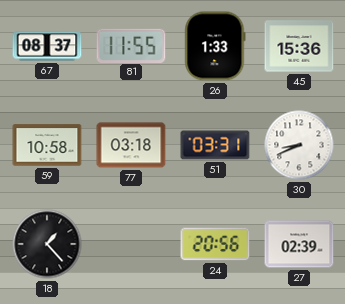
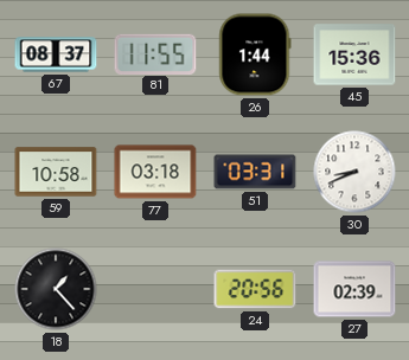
26: 1:33 -> 1:44
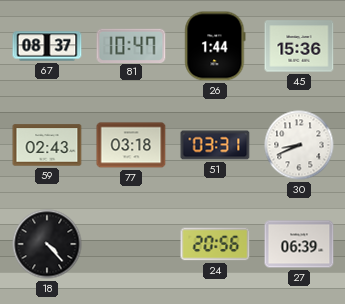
81: 11:55 -> 10:47
59: 10:58 -> 02:43
18: 1:23 -> 4:23
27: 02:39 -> 06:39
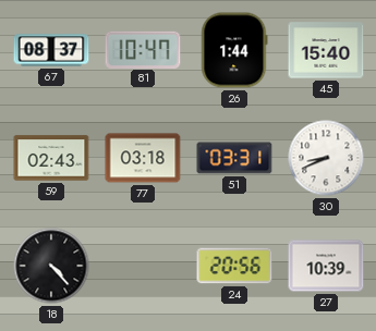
45: 15:36 -> 15:40
27: 06:39 -> 10:39
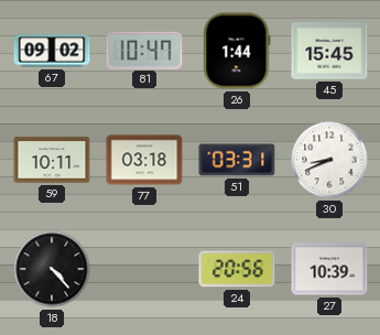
67: 08:37 -> 09:02
45: 15:40 -> 15:45
59: 02:43 -> 10:11
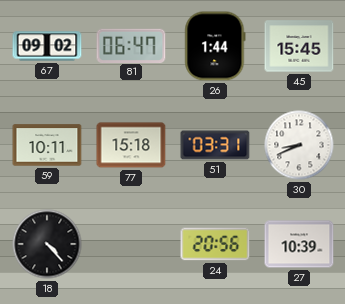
81: 10:47 -> 06:47
77: 03:18 -> 15:18
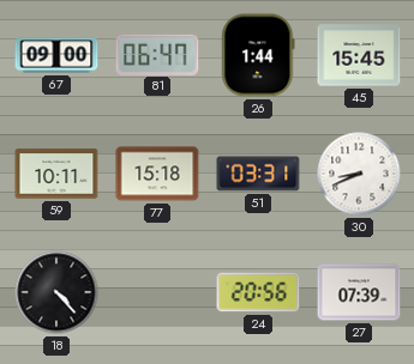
67: 09:02 -> 09:00
27: 10:39 -> 07:39
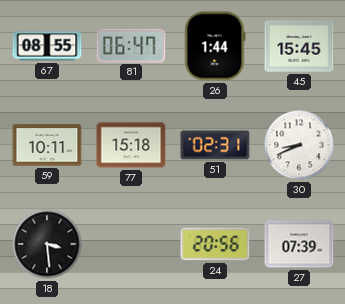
67: 09:00 -> 08:55
51: 03:31 -> 02:31
18: 4:23 -> 3:29
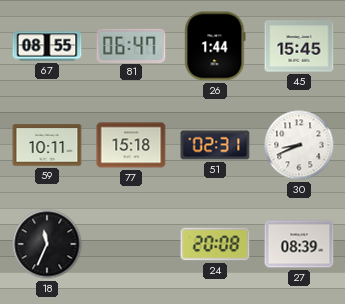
18: 3:29 -> 11:34
24: 20:56 -> 20:08
27: 07:39 -> 08:39
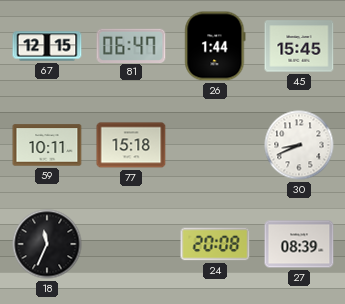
67: 08:55 -> 12:15
51: 02:31 -> none
